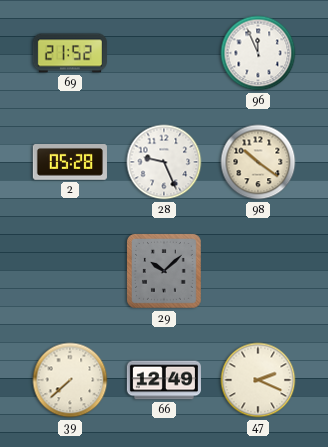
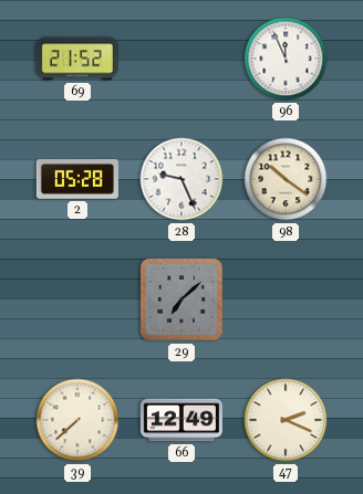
29: 10:08 -> 7:08
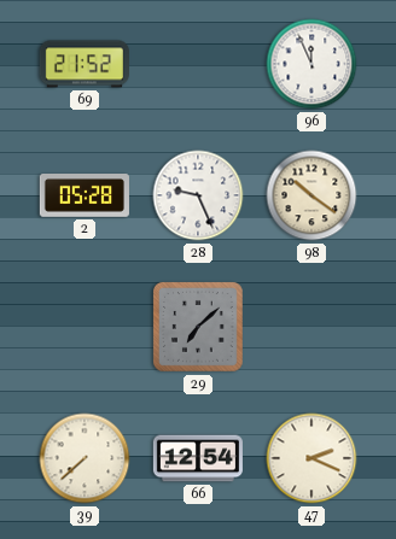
66: 12:49 -> 12:54
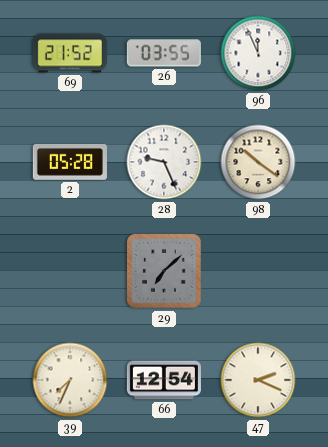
26: none -> 03:55
39: 7:38 -> 7:34
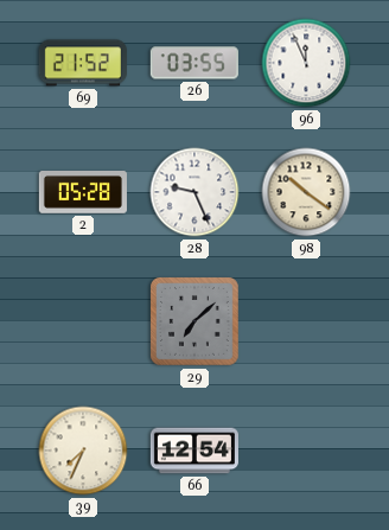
47: 2:19 -> none
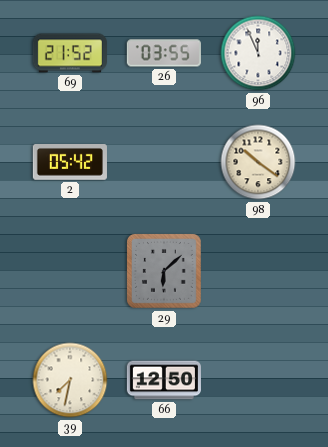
2: 05:28 -> 05:42
28: 9:26 -> none
29: 7:08 -> 6:08
39: 7:34 -> 7:32
66: 12:54 -> 12:50
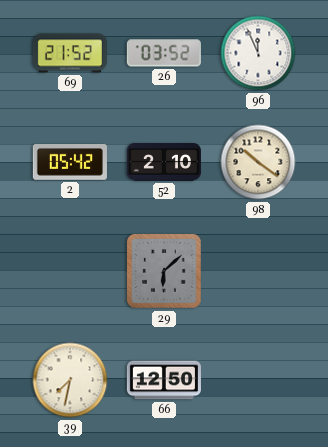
26: 03:55 -> 03:52
52: none -> 2:10
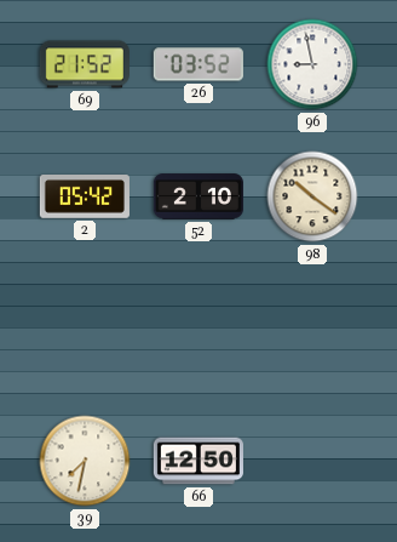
96: 11:56 -> 8:58
29: 6:08 -> none
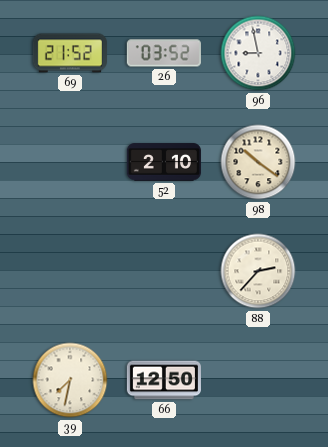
2: 05:42 -> none
88: none -> 2:37
